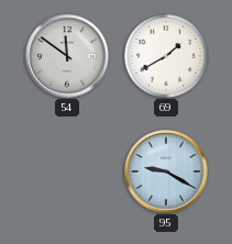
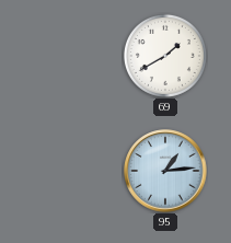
54: 11:51 -> none
95: 9:20 -> 1:14
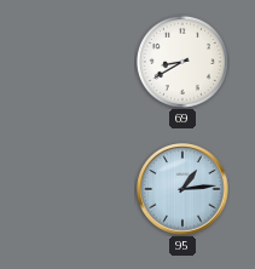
69: 1:40 -> 8:40
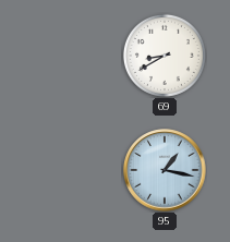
95: 1:14 -> 1:17
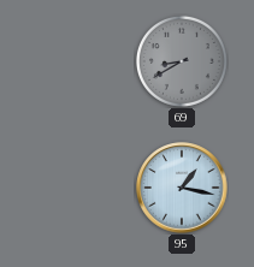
69 dial: white -> grey
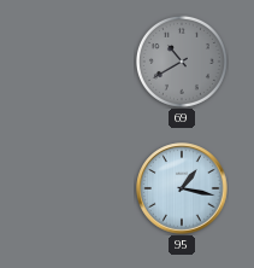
69: 8:40 -> 10:40
